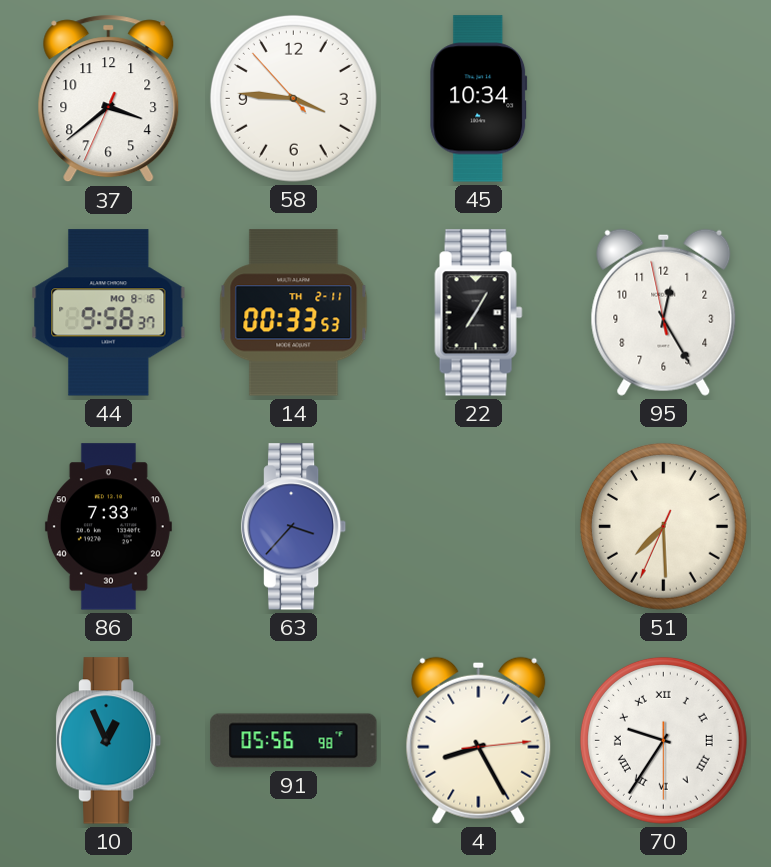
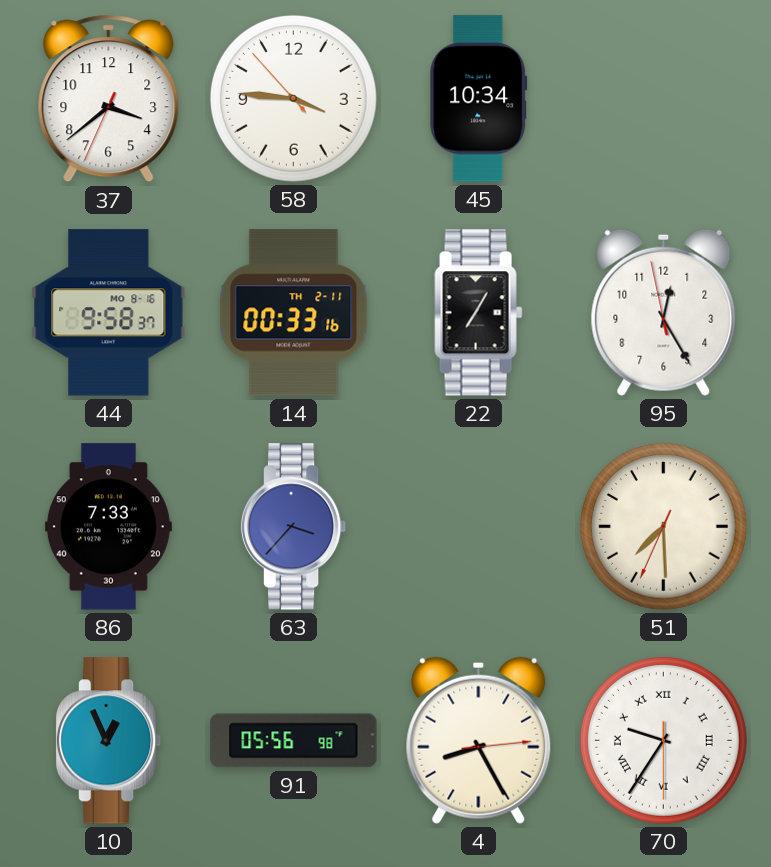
14: 00:33:53 -> 00:33:16
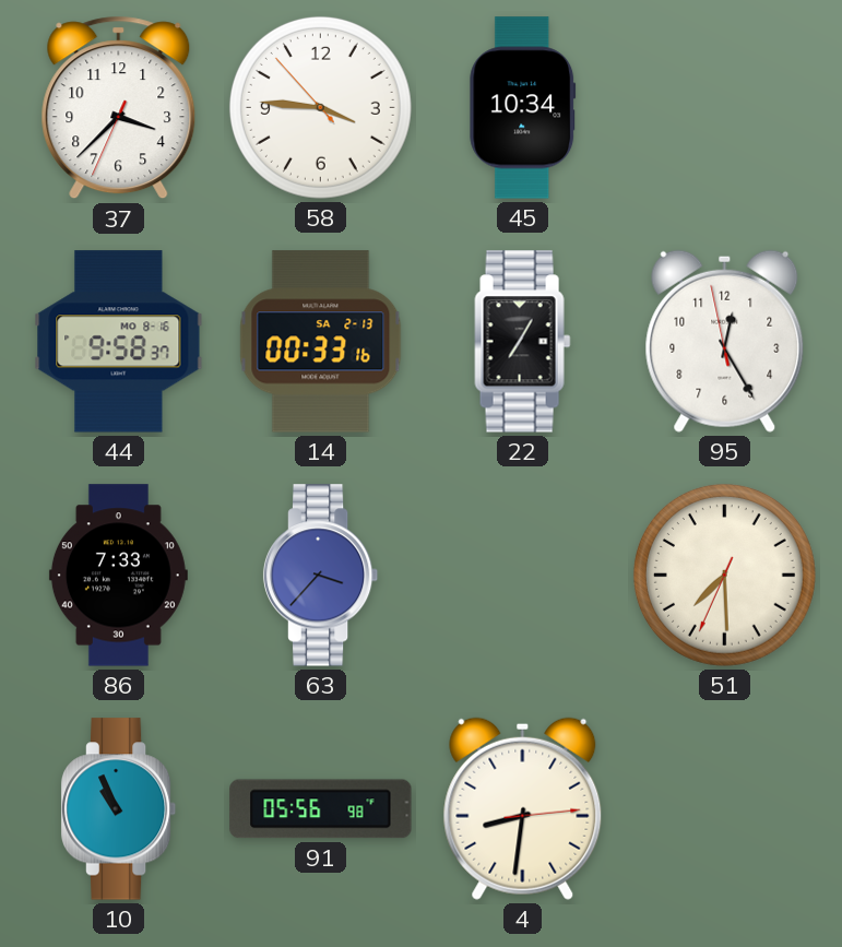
37: 3:38 -> 3:37
14 date: TH 2-11 -> SA 2-13
10: 12:56 -> 10:56
4: 8:25 -> 8:31
70: 9:35 -> none
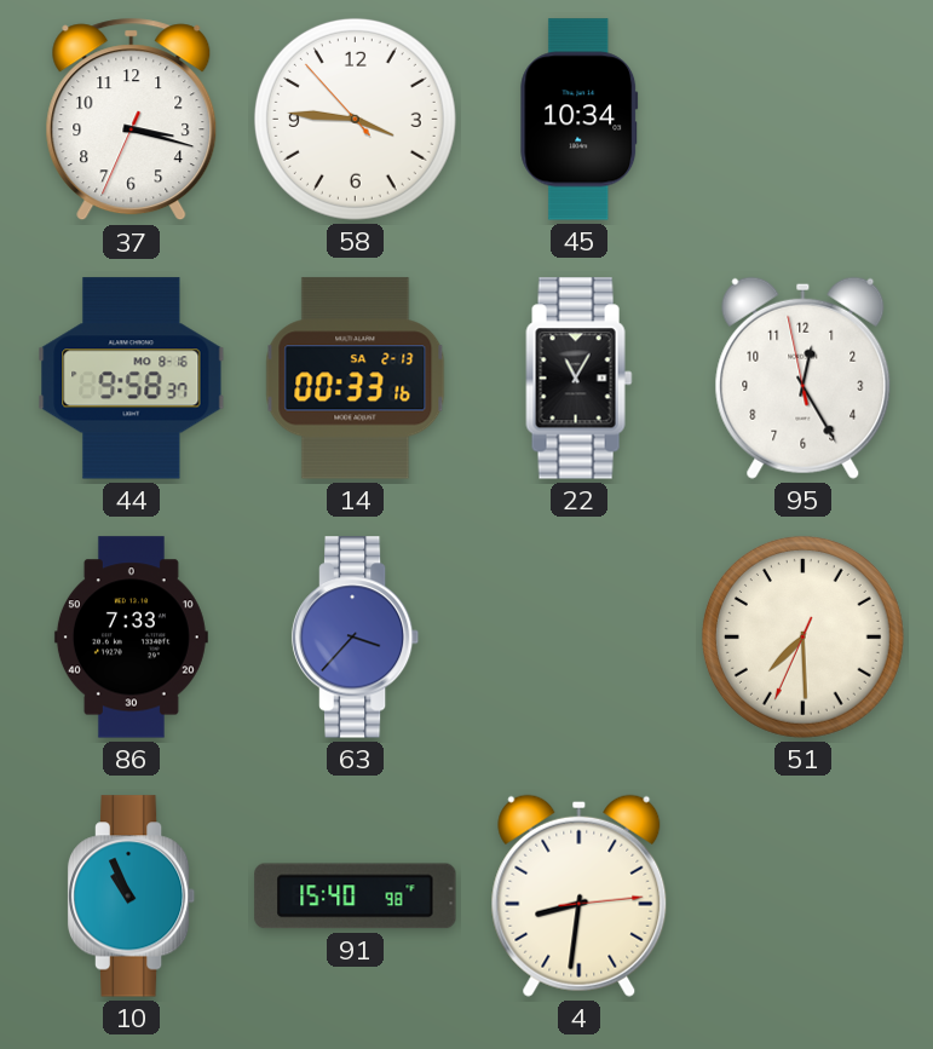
37: 3:37 -> 3:17
22: 7:05 -> 11:05
91: 05:56 -> 15:40
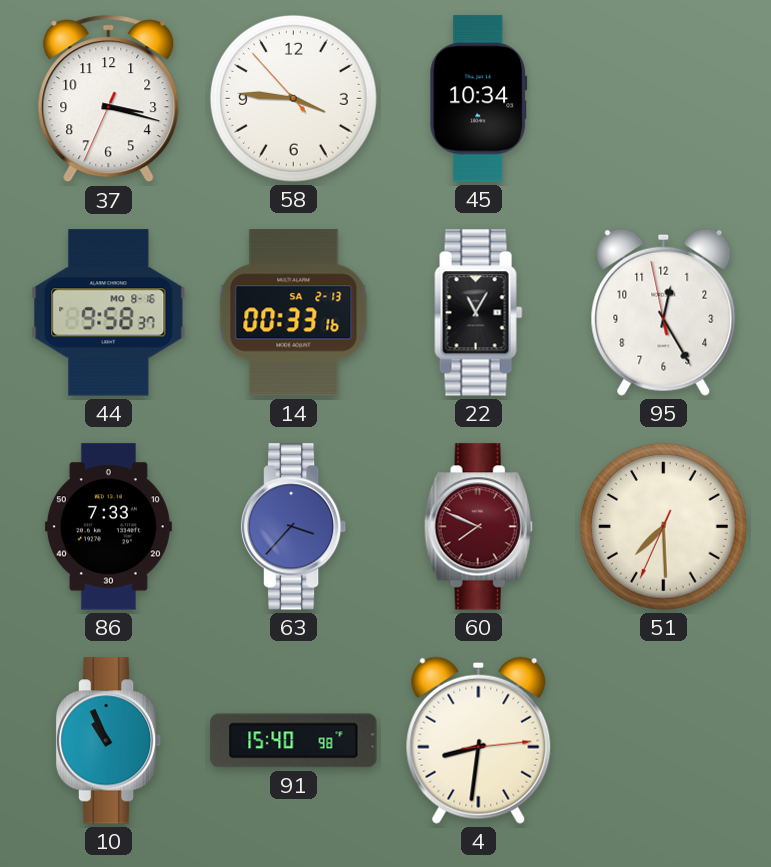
60: none -> 7:49
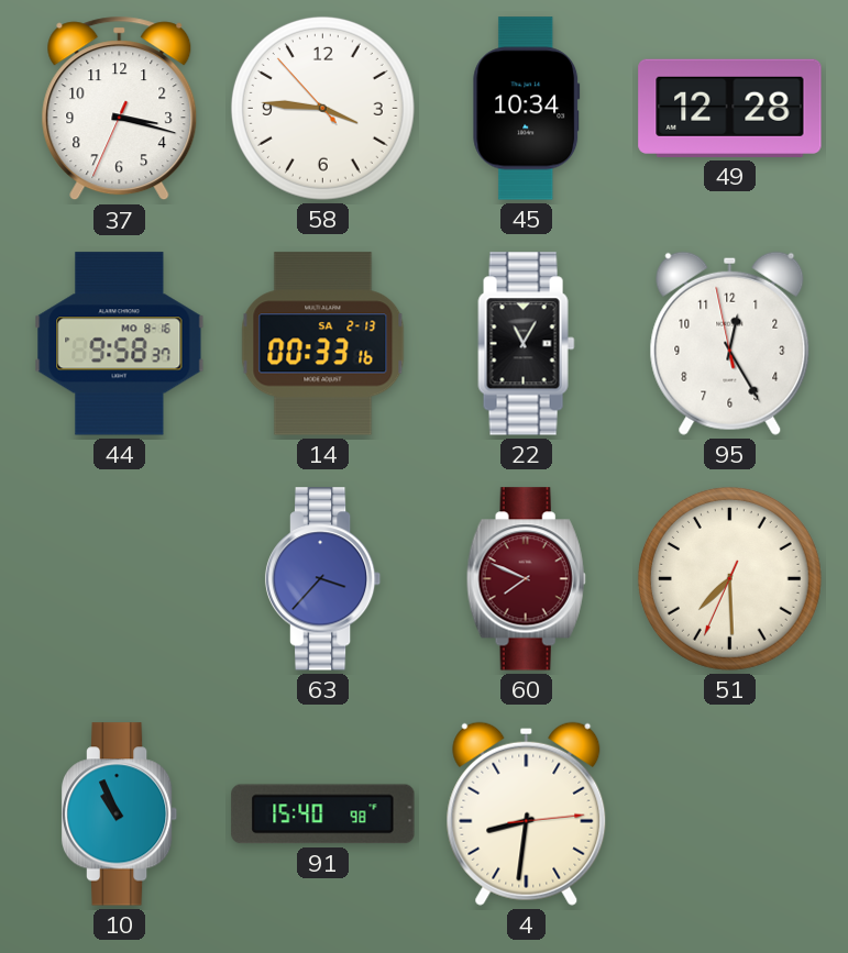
49: none -> 12:28
86: 7:33 -> none
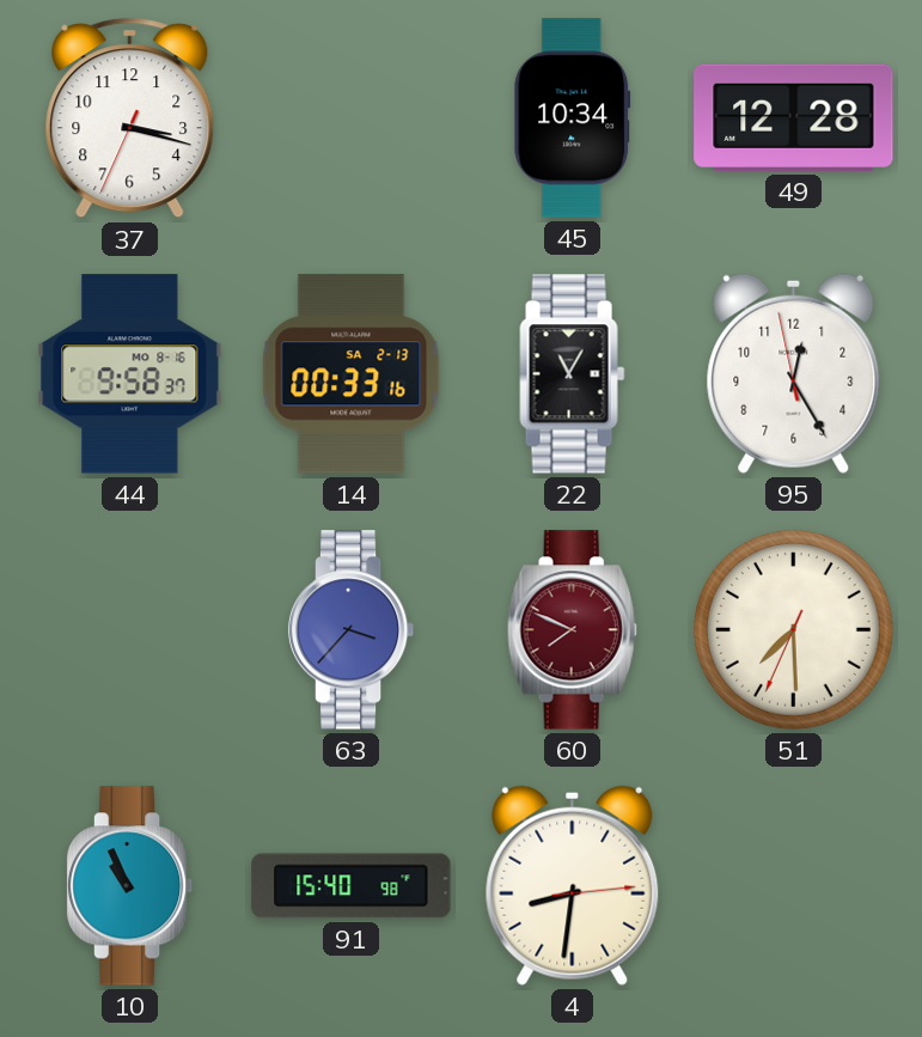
58: 3:45 -> none
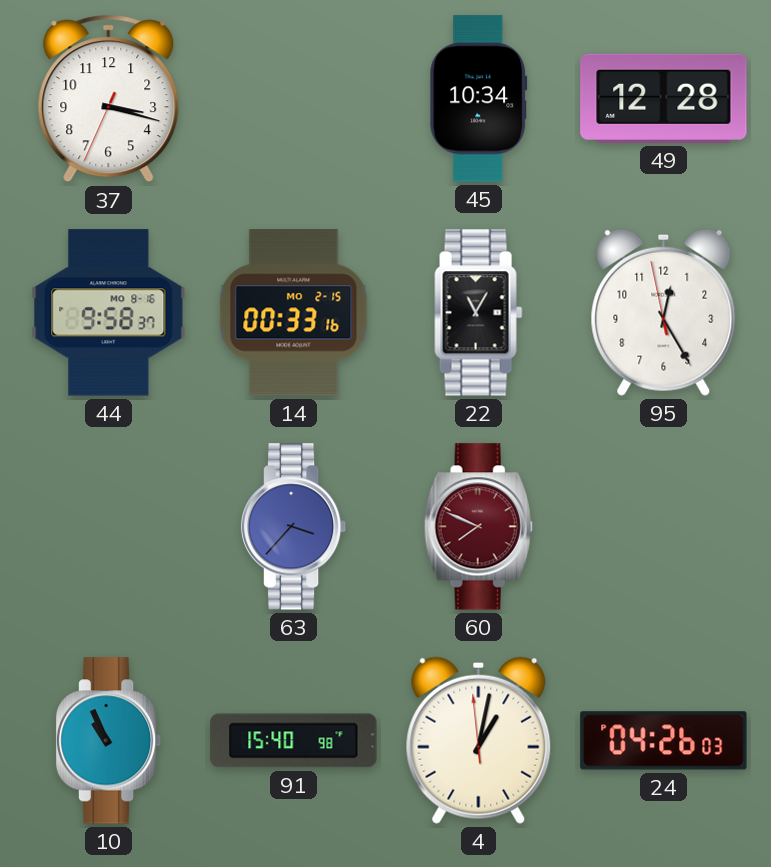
14 date: SA 2-13 -> MO 2-15
51: 7:29 -> none
4: 8:31 -> 1:01
24: none -> 04:26
